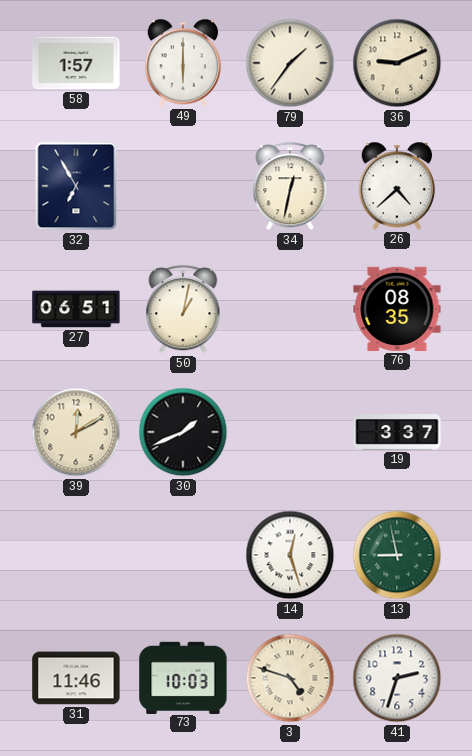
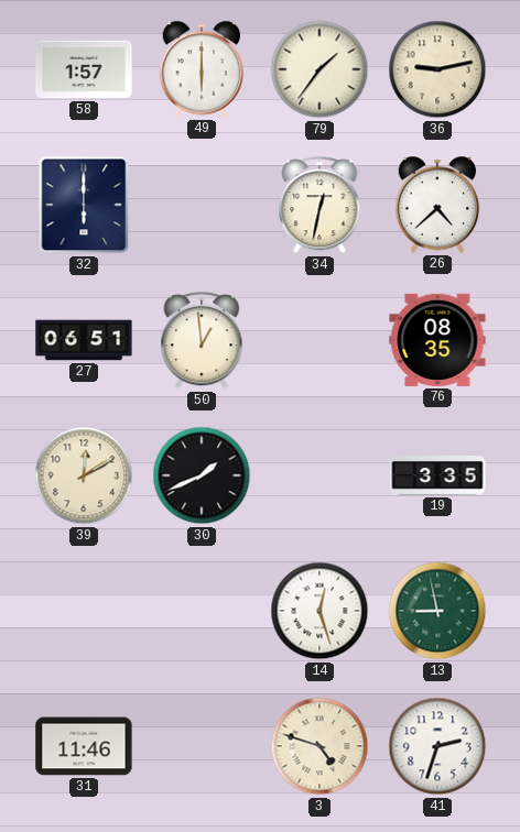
36: 9:11 -> 9:13
32: 6:55 -> 6:00
50: 1:02 -> 12:59
19: 3:37 -> 3:35
73: 10:03 -> none
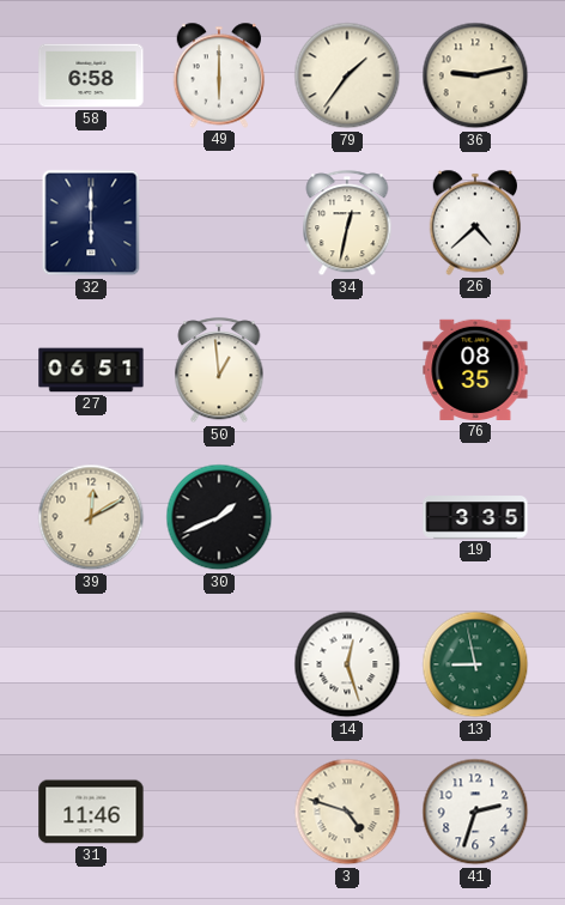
58: 1:57 -> 6:58
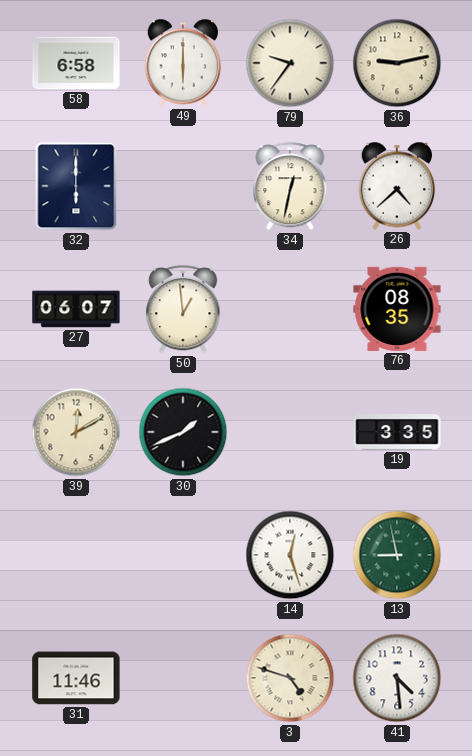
79: 1:36 -> 9:36
27: 06:51 -> 06:07
41: 2:33 -> 4:29
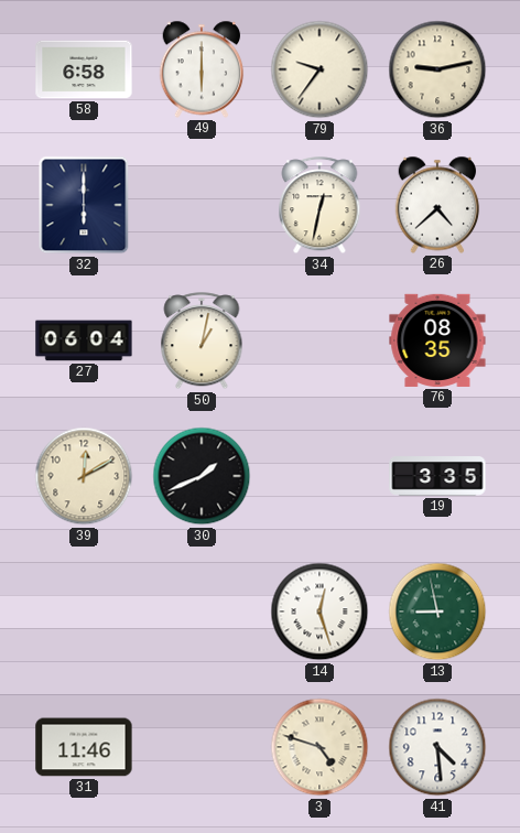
27: 06:07 -> 06:04
50: 12:59 -> 1:02
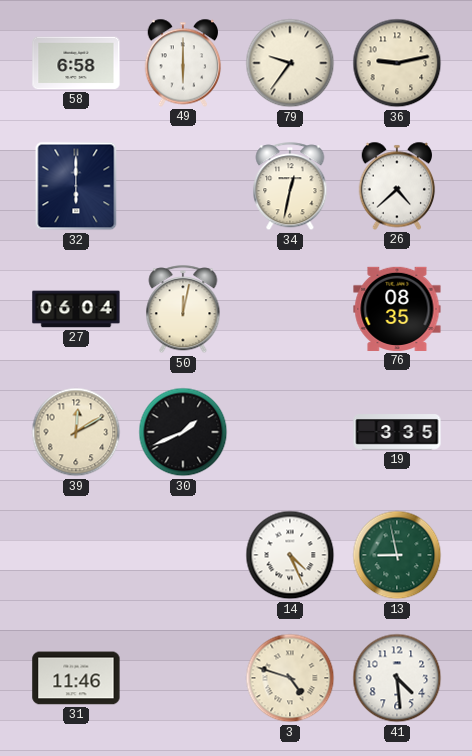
50: 1:02 -> 12:02
14: 12:27 -> 4:26
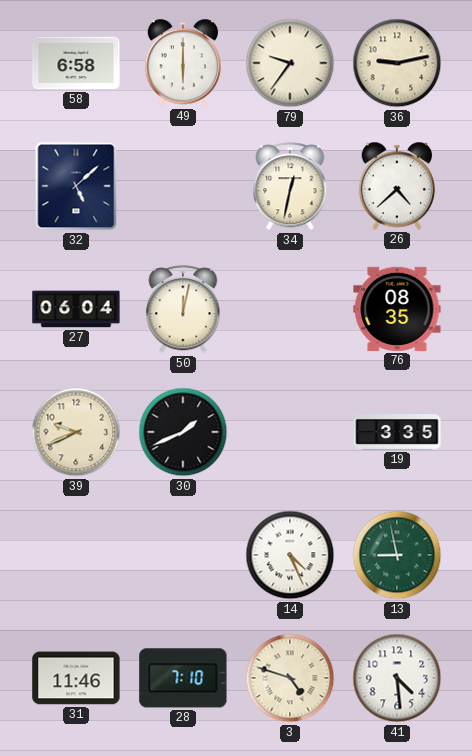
32: 6:00 -> 5:08
39: 12:10 -> 9:41
28: none -> 7:10
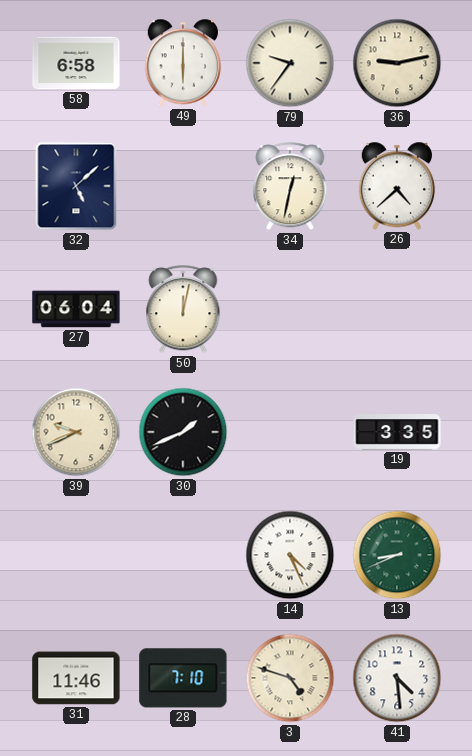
76: 08:35 -> none
13: 8:58 -> 8:41
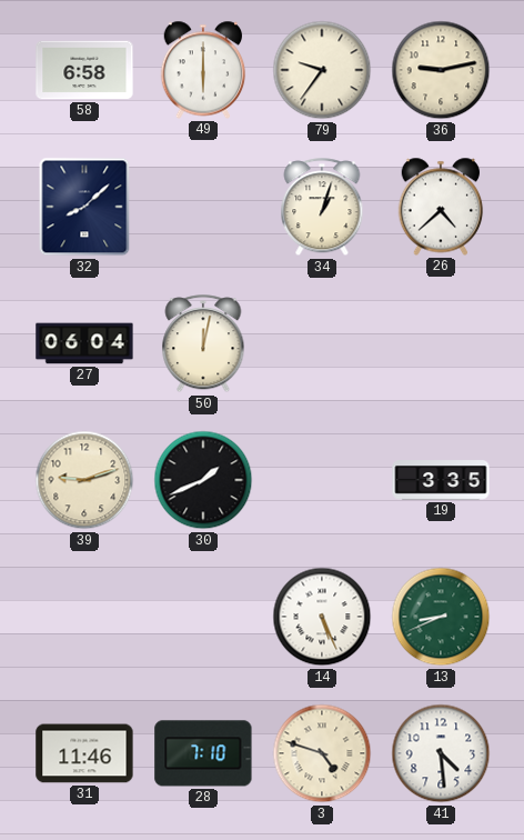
32: 5:08 -> 8:08
34: 12:32 -> 1:03
39: 9:41 -> 9:12
14: 4:26 -> 5:26
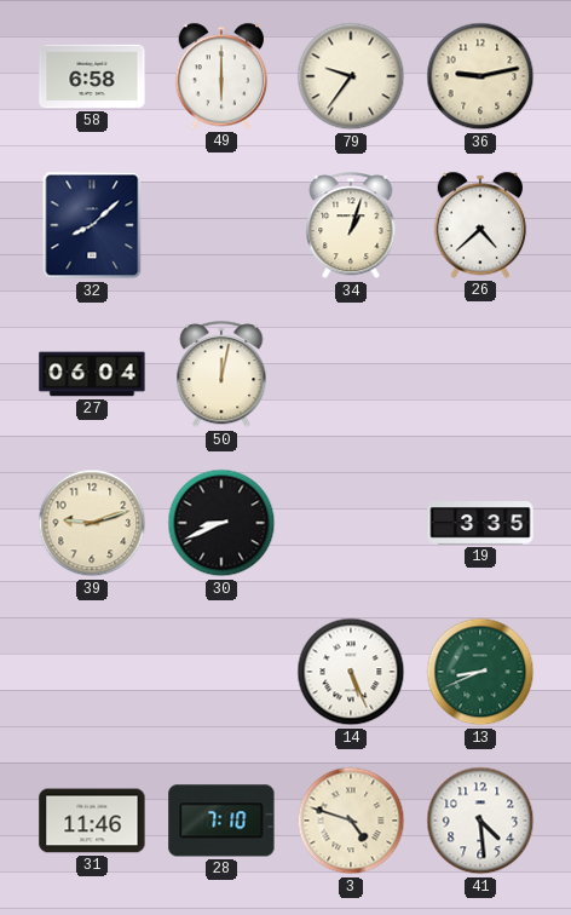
30: 1:41 -> 8:41
